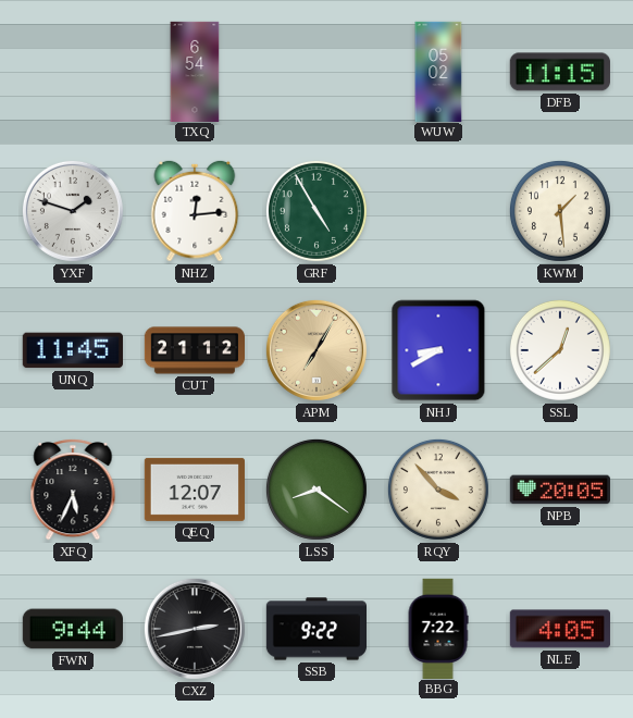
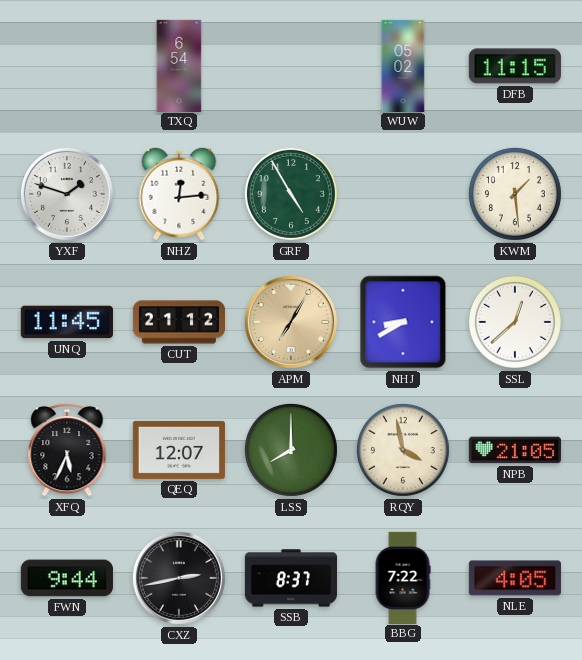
LSS: 8:21 -> 8:00
RQY: 3:53 -> 3:58
NPB: 20:05 -> 21:05
SSB: 9:22 -> 8:37
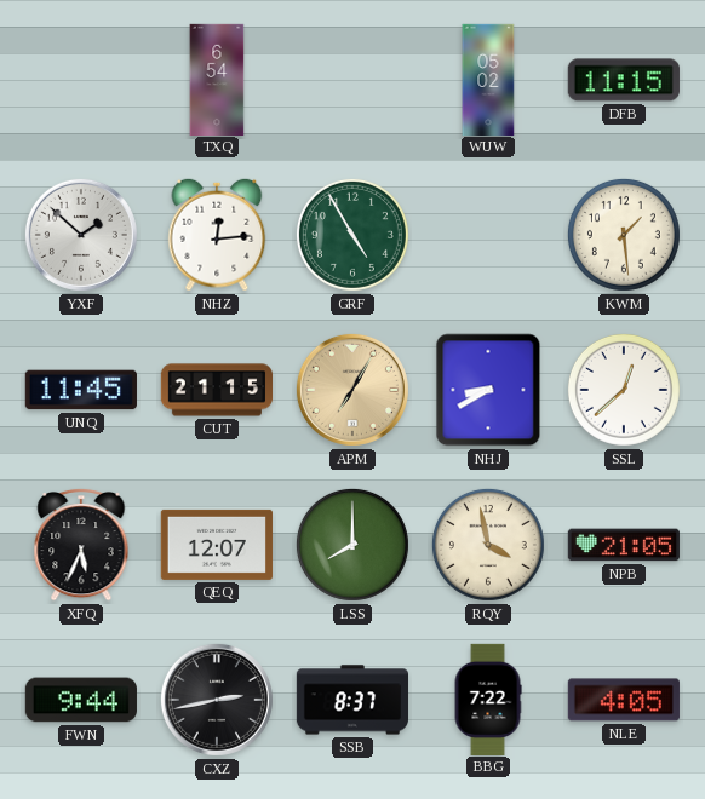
YXF: 1:48 -> 1:52
CUT: 21:12 -> 21:15
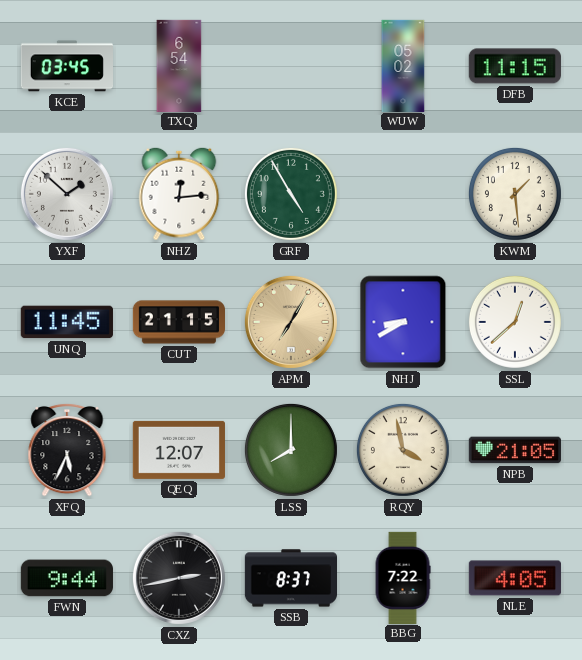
KCE: none -> 03:45
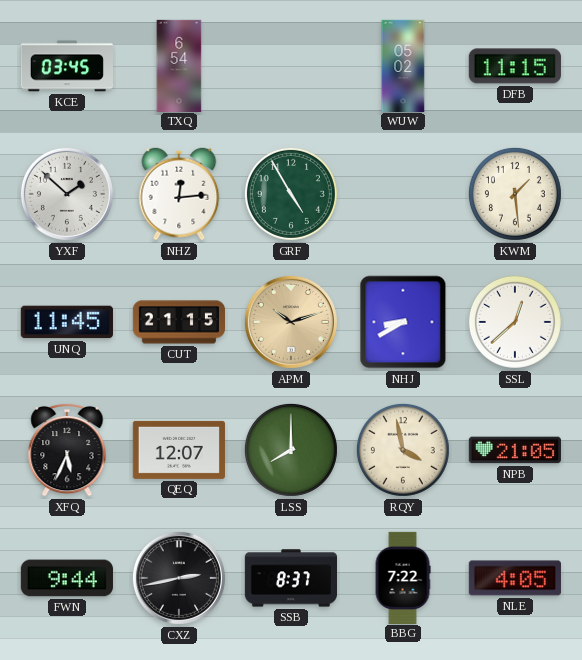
APM: 7:05 -> 10:12
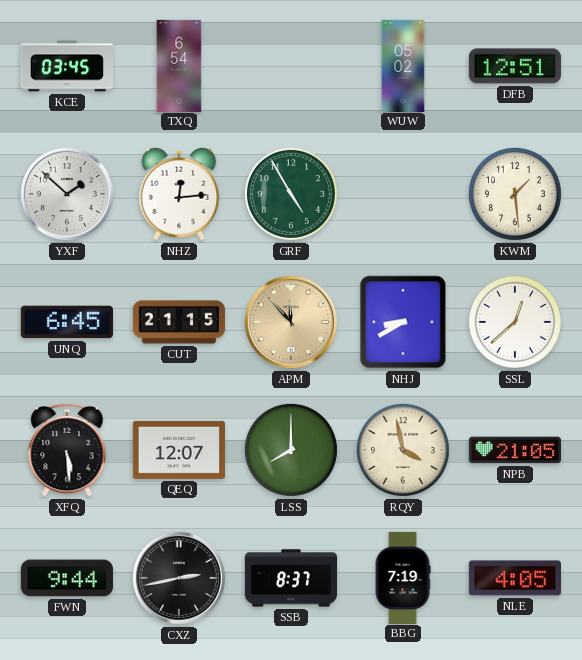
DFB: 11:15 -> 12:51
UNQ: 11:45 -> 6:45
APM: 10:12 -> 11:53
XFQ: 5:34 -> 5:29
BBG: 7:22 -> 7:19
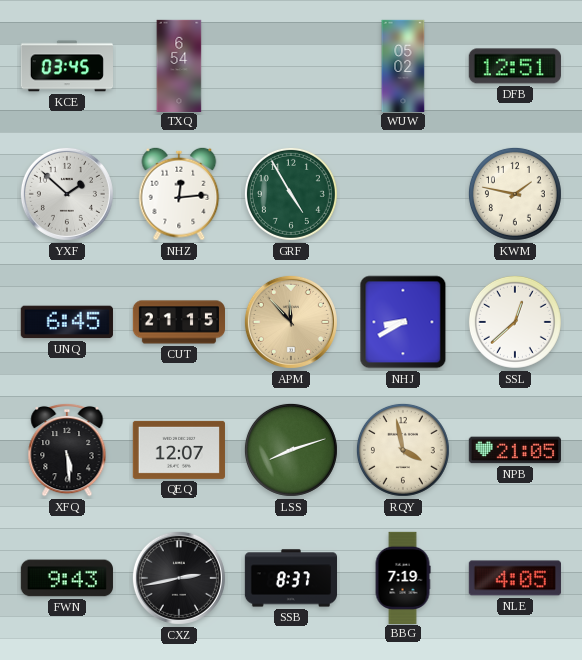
KWM: 1:29 -> 1:47
LSS: 8:00 -> 8:12
FWN: 9:44 -> 9:43
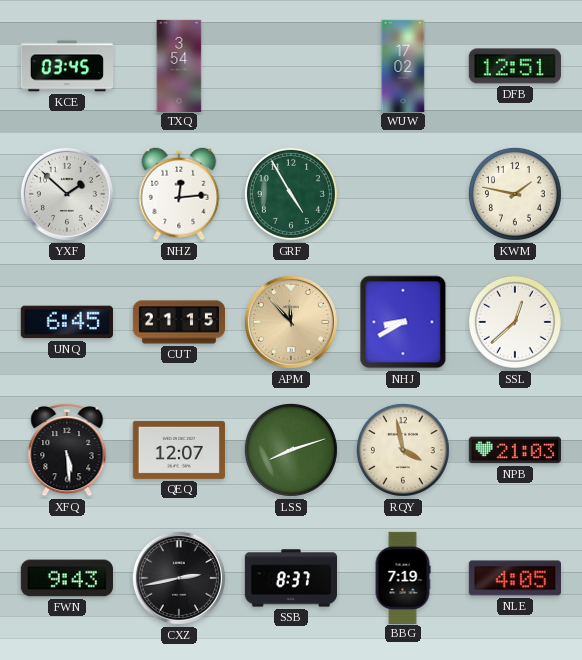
TXQ: 6:54 -> 3:54
WUW: 05:02 -> 17:02
NPB: 21:05 -> 21:03
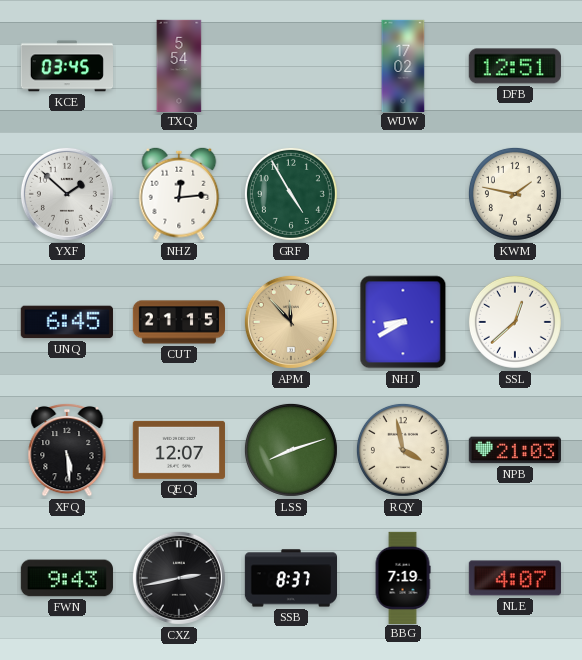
TXQ: 3:54 -> 5:54
NLE: 4:05 -> 4:07
